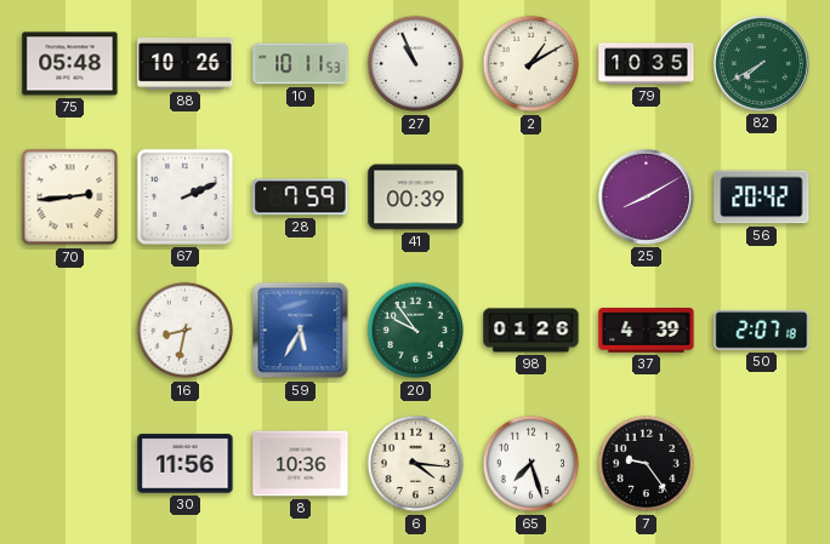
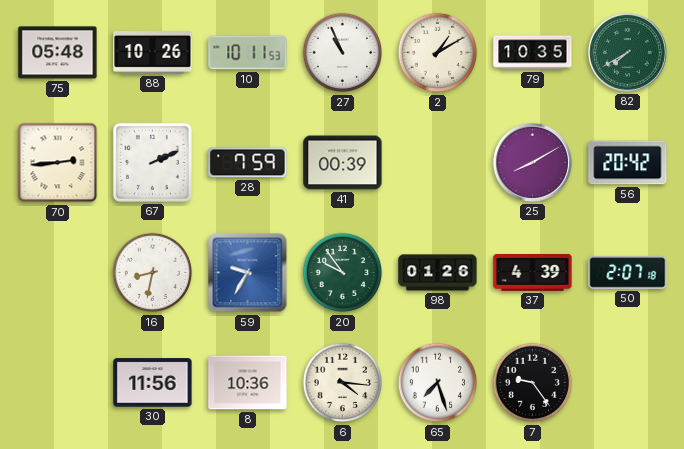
59: 5:35 -> 9:35
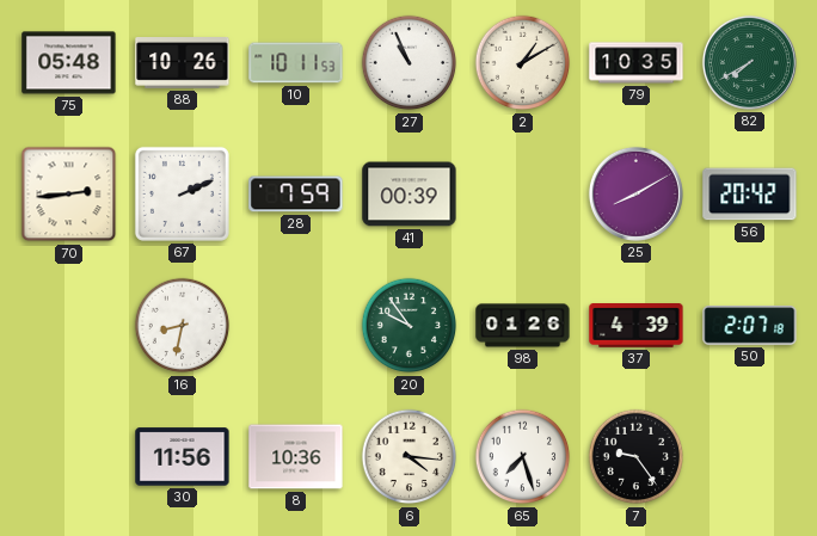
59: 9:35 -> none
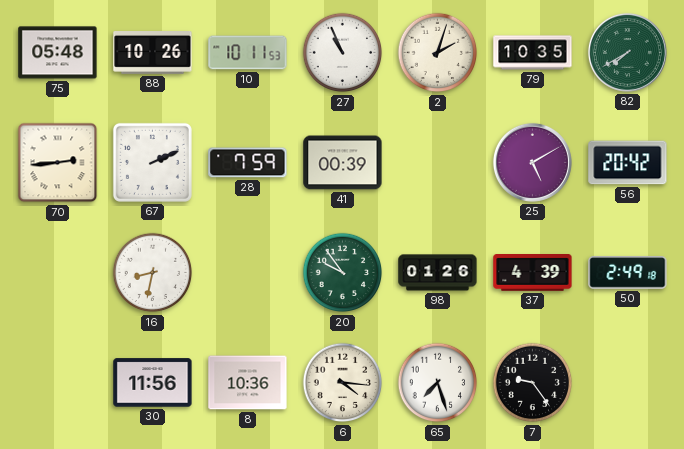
2: 1:10 -> 2:03
25: 8:10 -> 5:10
50: 2:07 -> 2:49
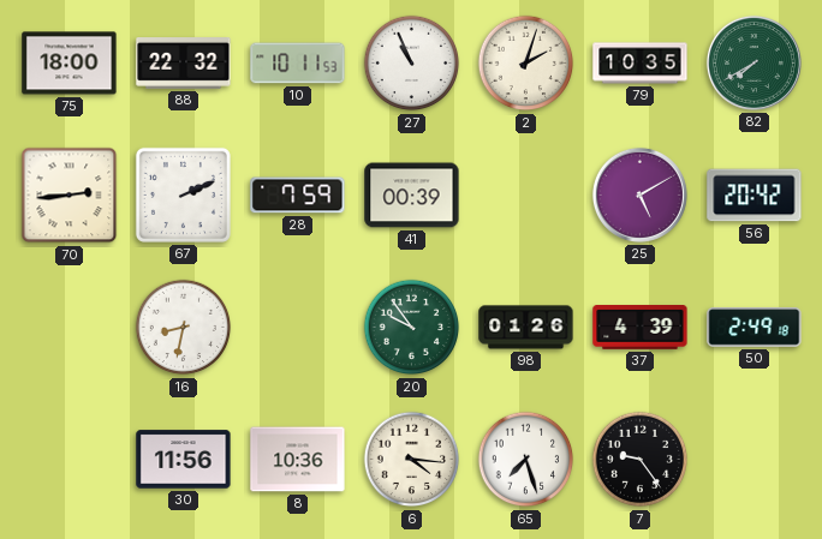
75: 05:48 -> 18:00
88: 10:26 -> 22:32
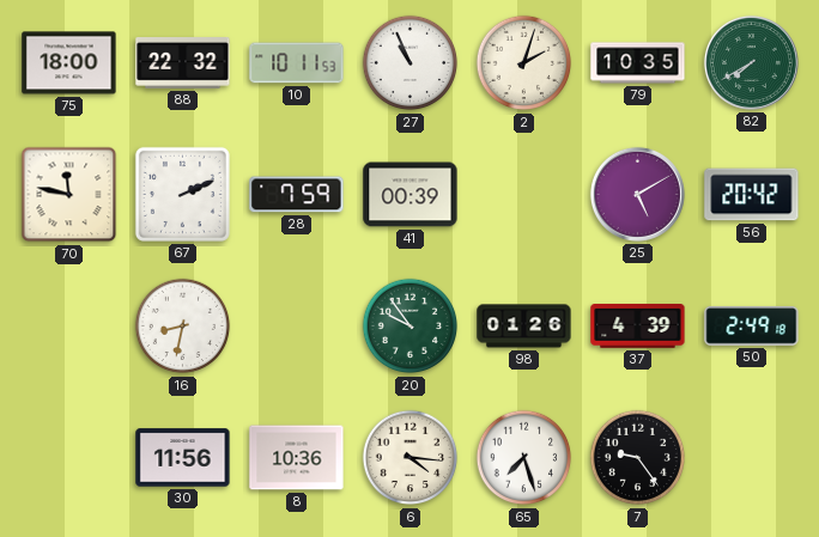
70: 2:44 -> 11:47
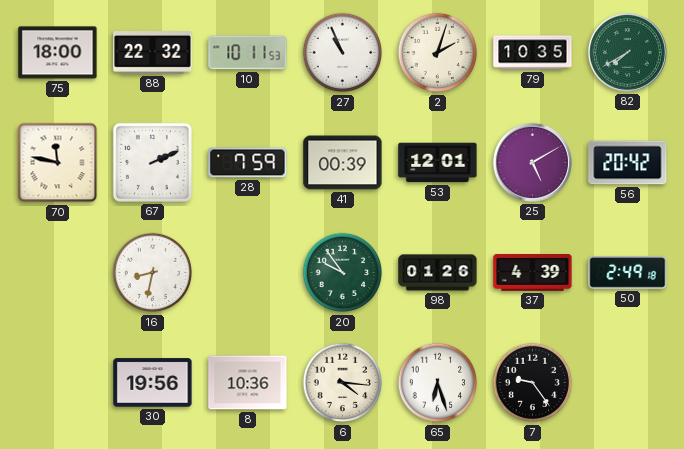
53: none -> 12:01
30: 11:56 -> 19:56
65: 7:27 -> 6:27
